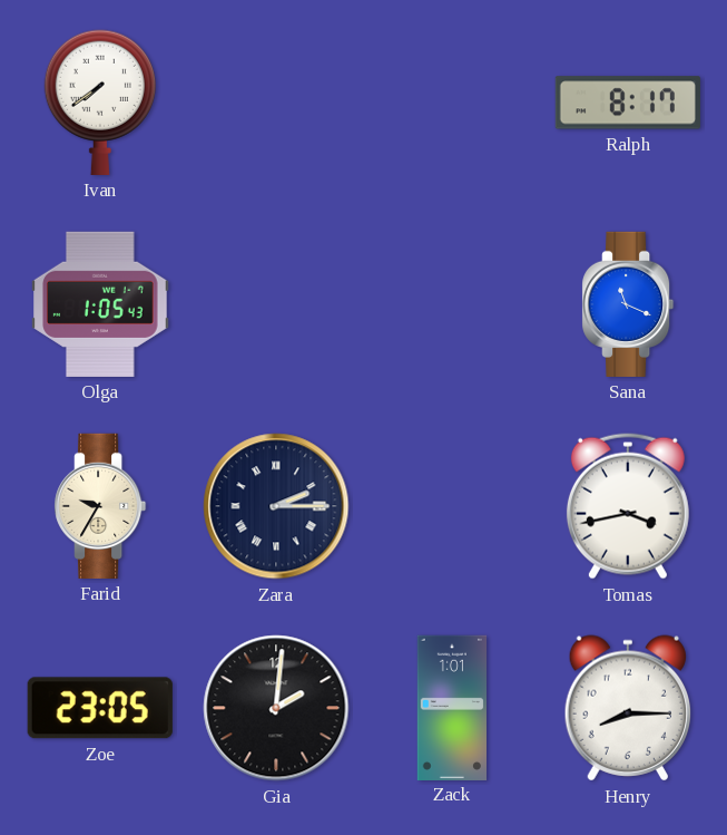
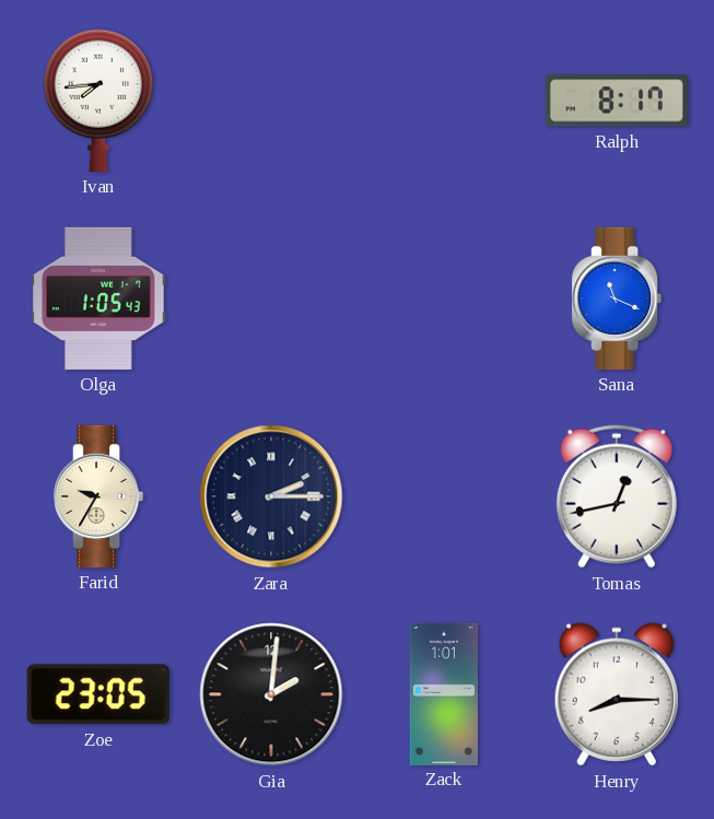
Ivan: 7:39 -> 7:44
Tomas: 3:43 -> 12:43
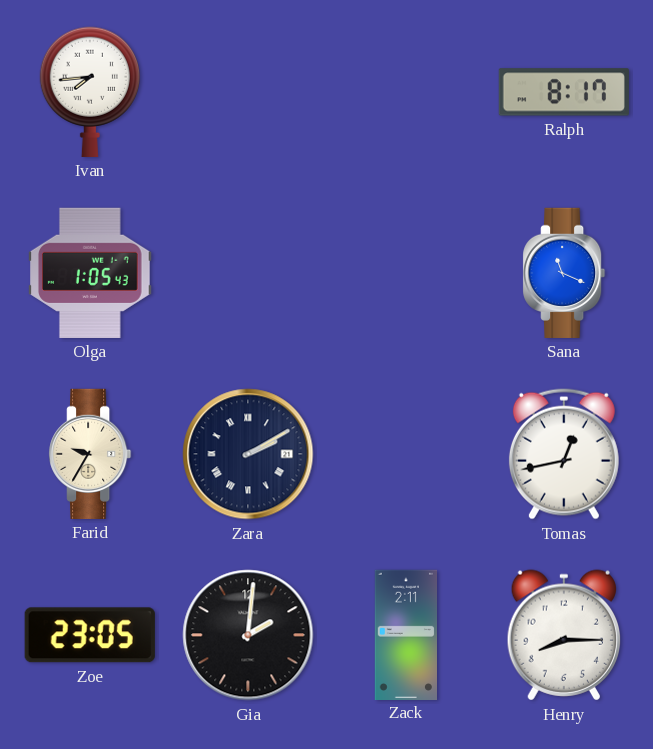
Zara: 2:15 -> 2:10
Zack: 1:01 -> 2:11
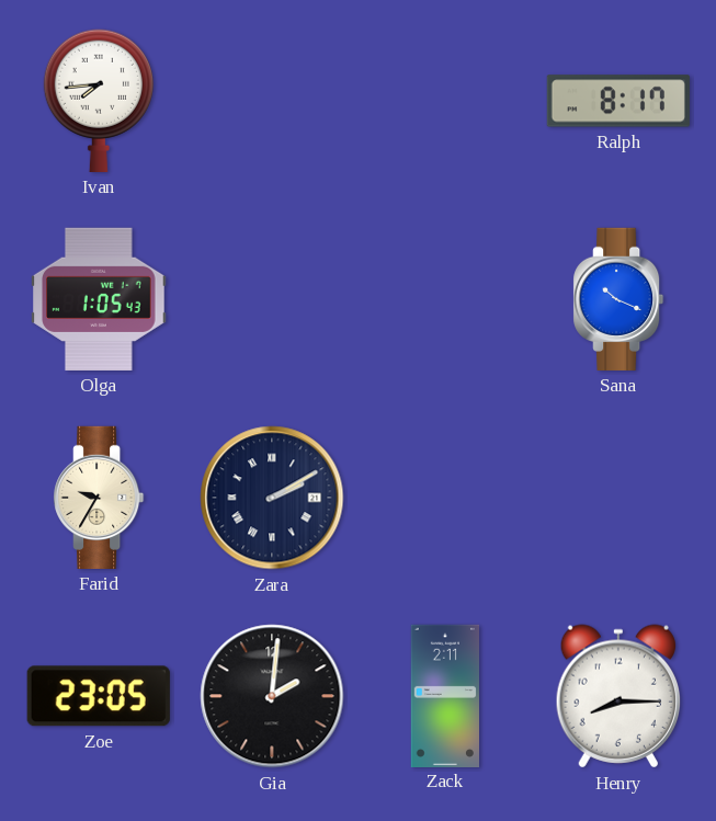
Sana: 11:19 -> 10:19
Tomas: 12:43 -> none
